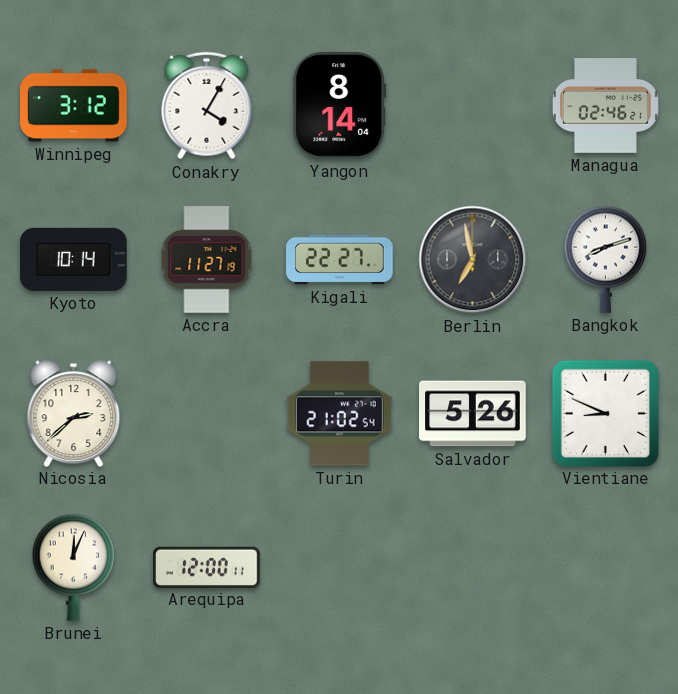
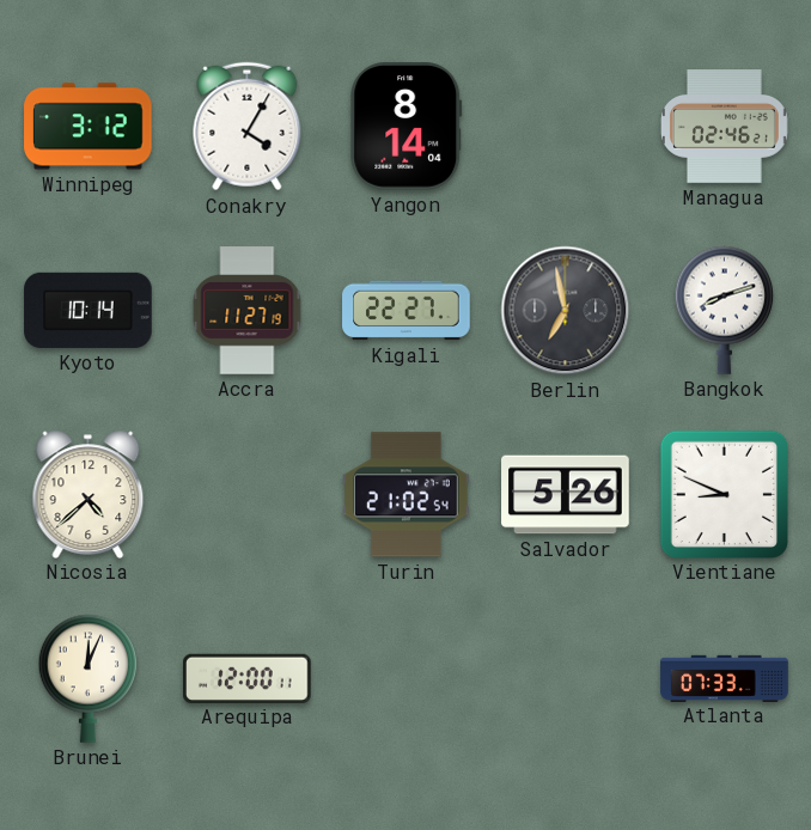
Nicosia: 2:38 -> 4:38
Atlanta: none -> 07:33
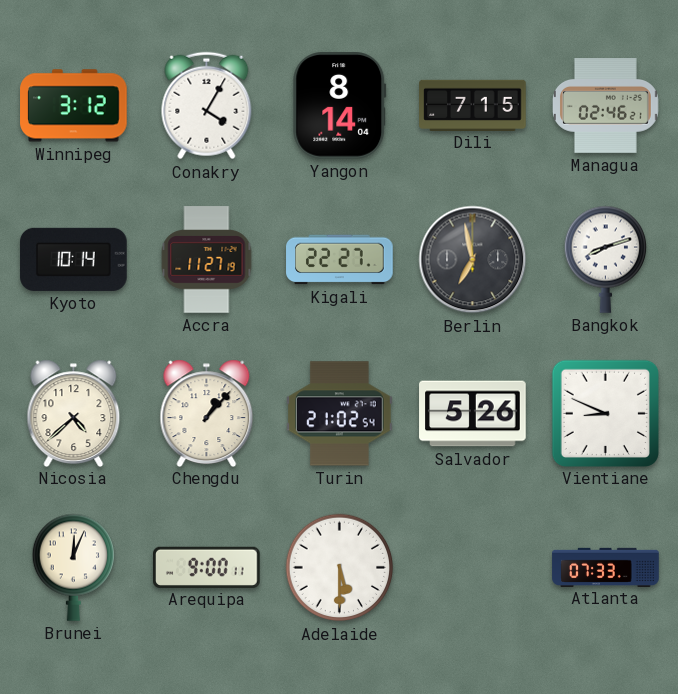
Dili: none -> 7:15
Chengdu: none -> 1:07
Arequipa: 12:00 -> 9:00
Adelaide: none -> 5:30
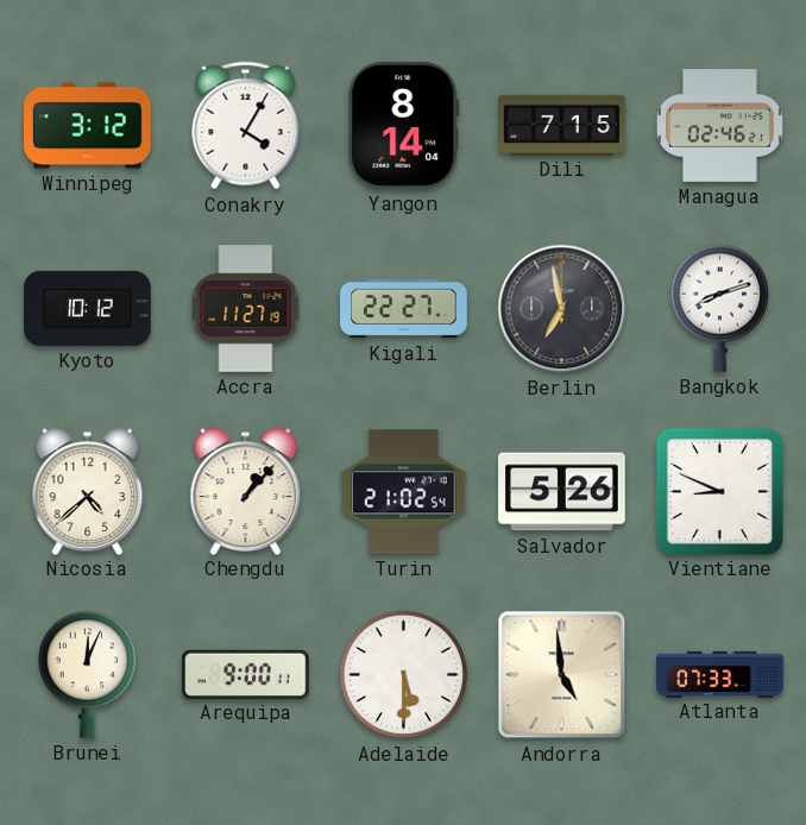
Kyoto: 10:14 -> 10:12
Andorra: none -> 4:59
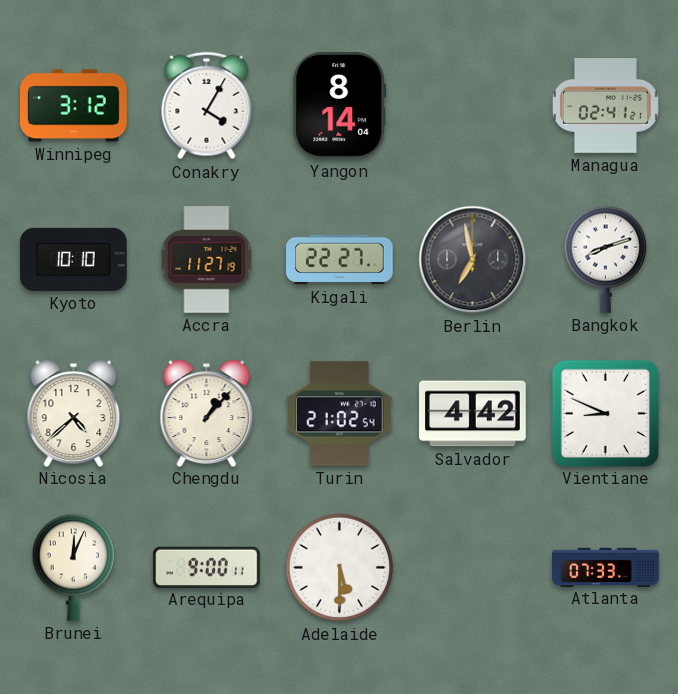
Dili: 7:15 -> none
Managua: 02:46 -> 02:41
Kyoto: 10:12 -> 10:10
Salvador: 5:26 -> 4:42
Andorra: 4:59 -> none
